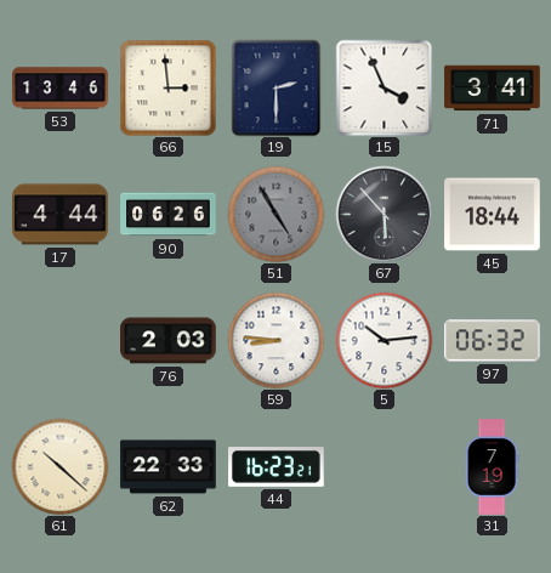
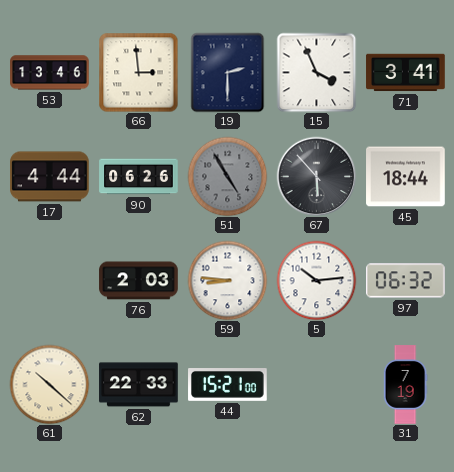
44: 16:23 -> 15:21
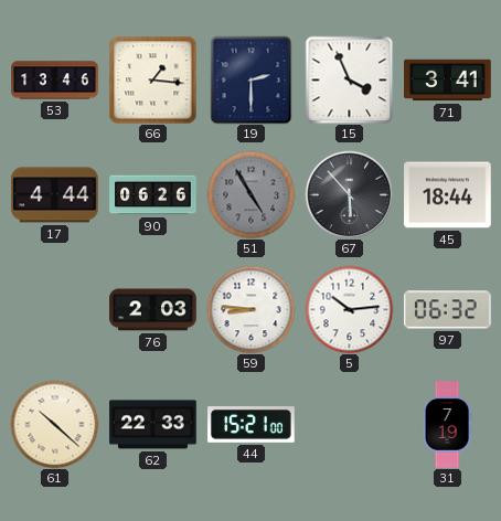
66: 2:59 -> 1:16
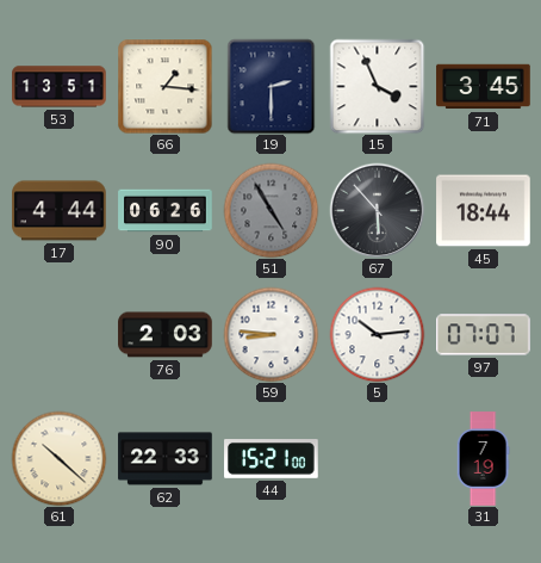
53: 13:46 -> 13:51
71: 3:41 -> 3:45
97: 06:32 -> 07:07
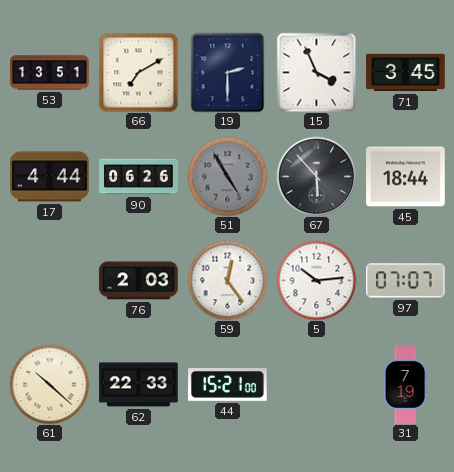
66: 1:16 -> 7:10
59: 8:46 -> 12:24
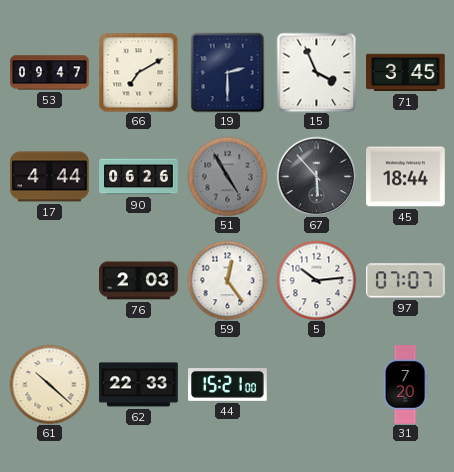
53: 13:51 -> 09:47
31: 7:19 -> 7:20
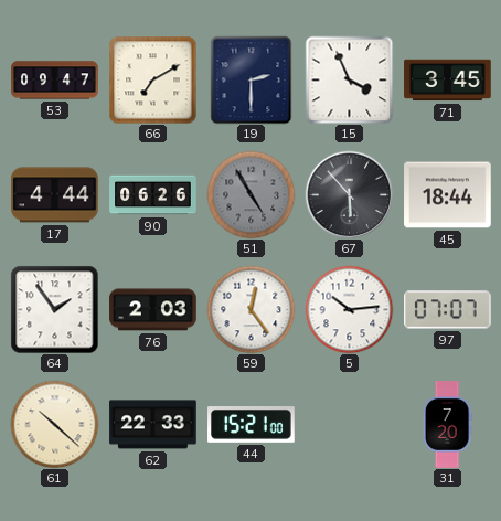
64: none -> 1:54
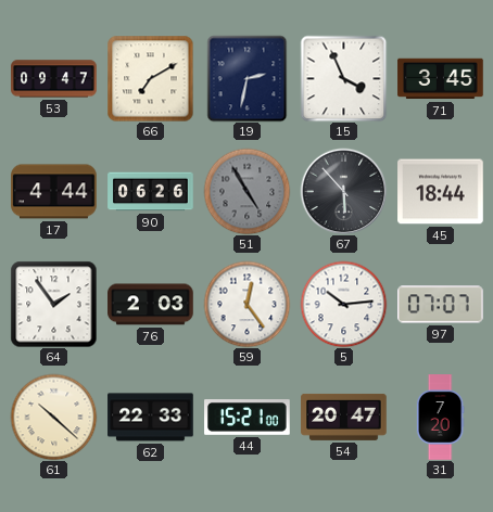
19: 2:30 -> 2:32
54: none -> 20:47
